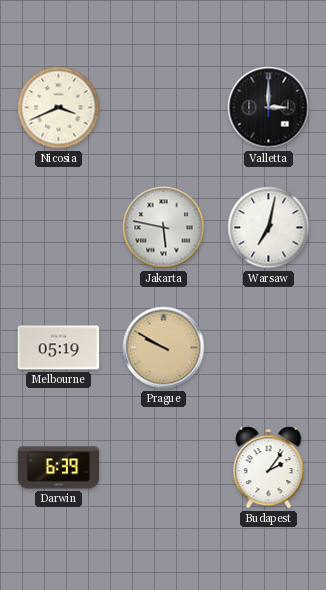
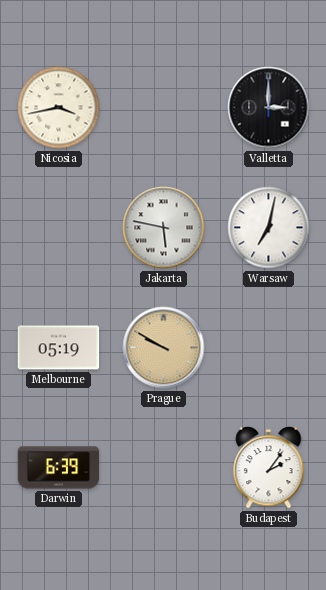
Nicosia: 3:41 -> 3:43
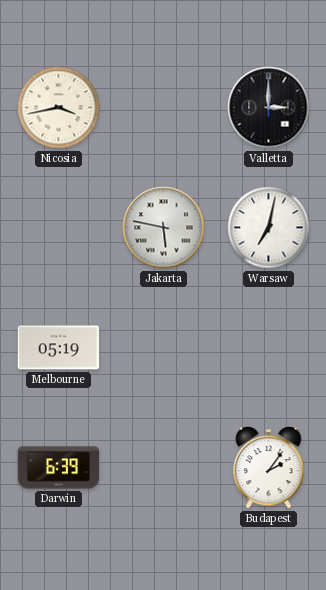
Prague: 9:50 -> none
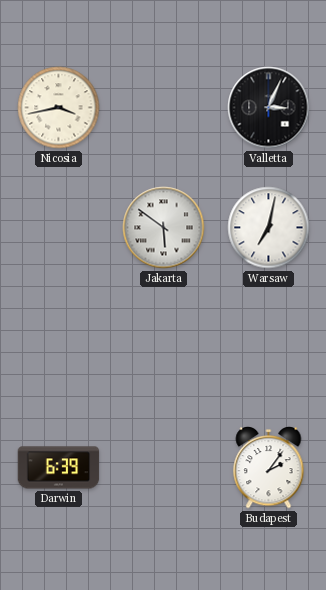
Valletta: 3:00 -> 3:04
Jakarta: 5:47 -> 5:51
Melbourne: 05:19 -> none
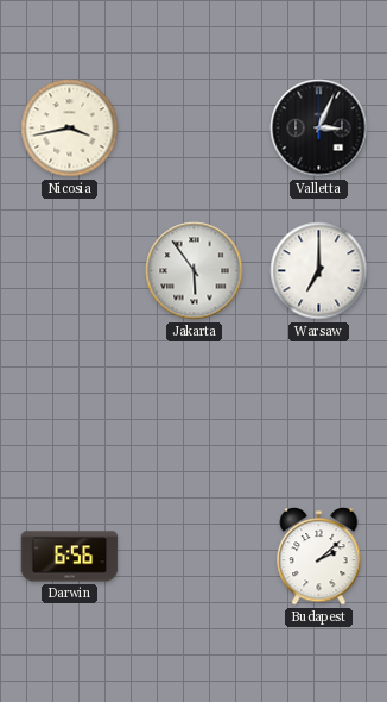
Jakarta: 5:51 -> 5:54
Warsaw: 7:02 -> 7:00
Darwin: 6:39 -> 6:56
Budapest: 2:06 -> 2:08
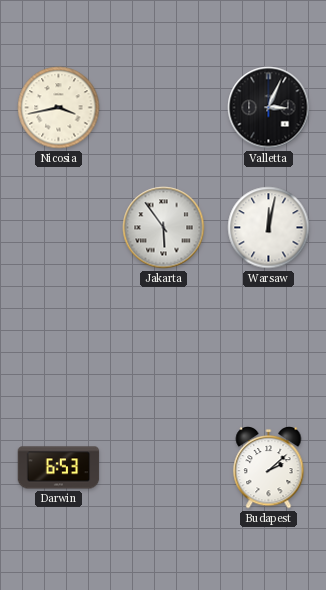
Warsaw: 7:00 -> 12:02
Darwin: 6:56 -> 6:53
